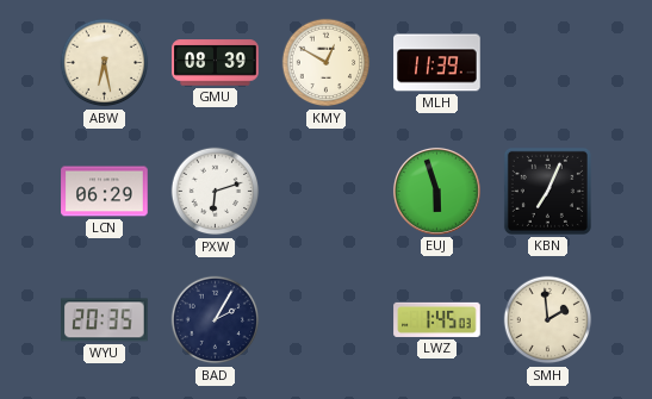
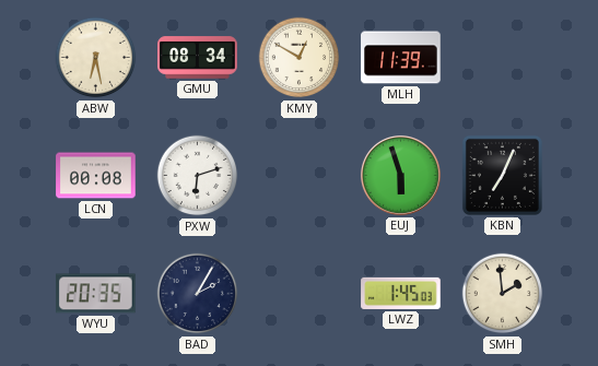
GMU: 08:39 -> 08:34
LCN: 06:29 -> 00:08
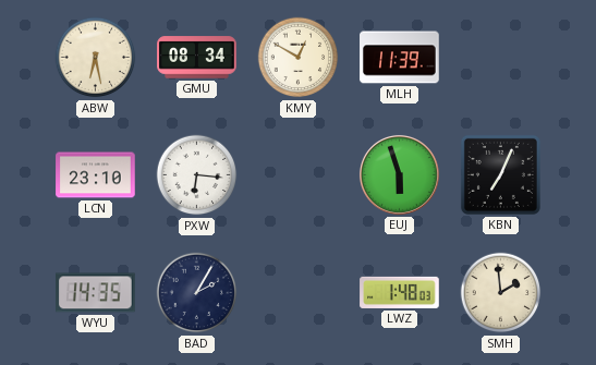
LCN: 00:08 -> 23:10
PXW: 6:12 -> 6:16
WYU: 20:35 -> 14:35
LWZ: 1:45 -> 1:48
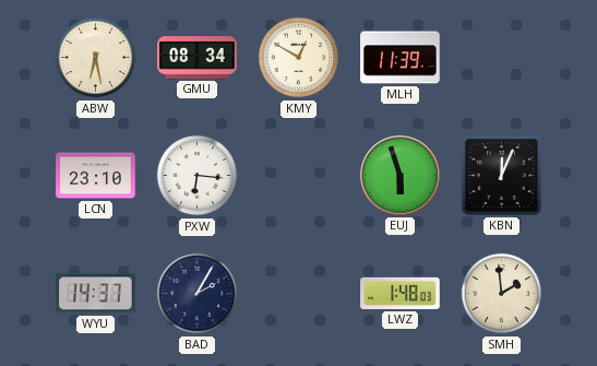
KBN: 7:04 -> 12:04
WYU: 14:35 -> 14:37
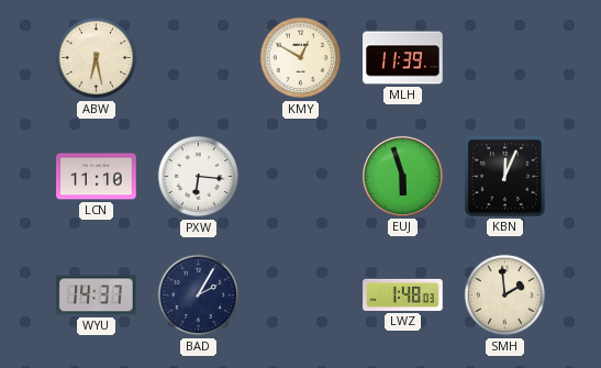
GMU: 08:34 -> none
LCN: 23:10 -> 11:10
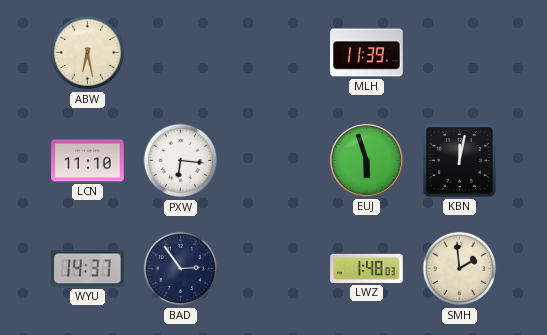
KMY: 12:50 -> none
KBN: 12:04 -> 12:02
BAD: 2:05 -> 2:54
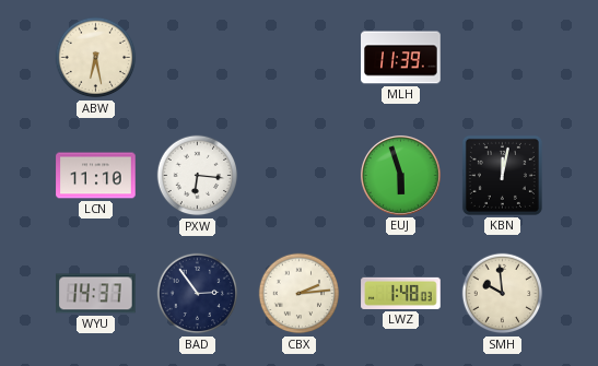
CBX: none -> 2:14
SMH: 1:59 -> 9:59
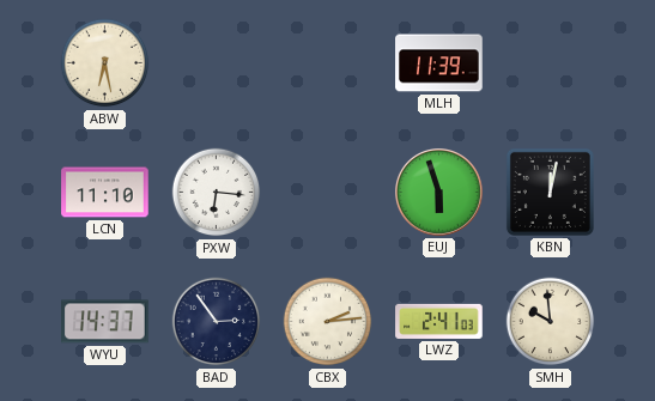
LWZ: 1:48 -> 2:41
